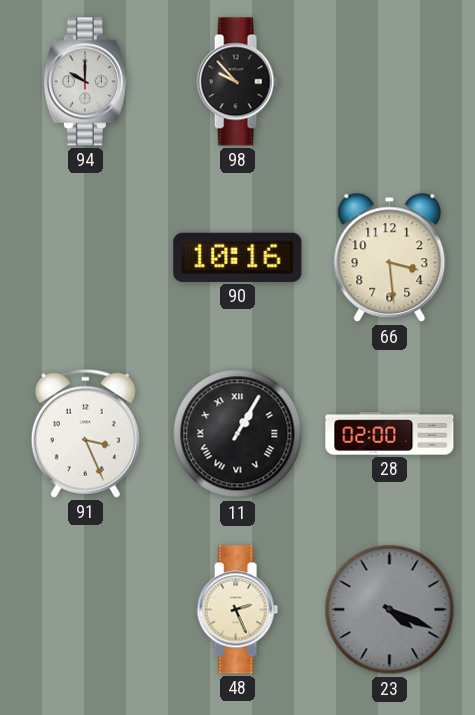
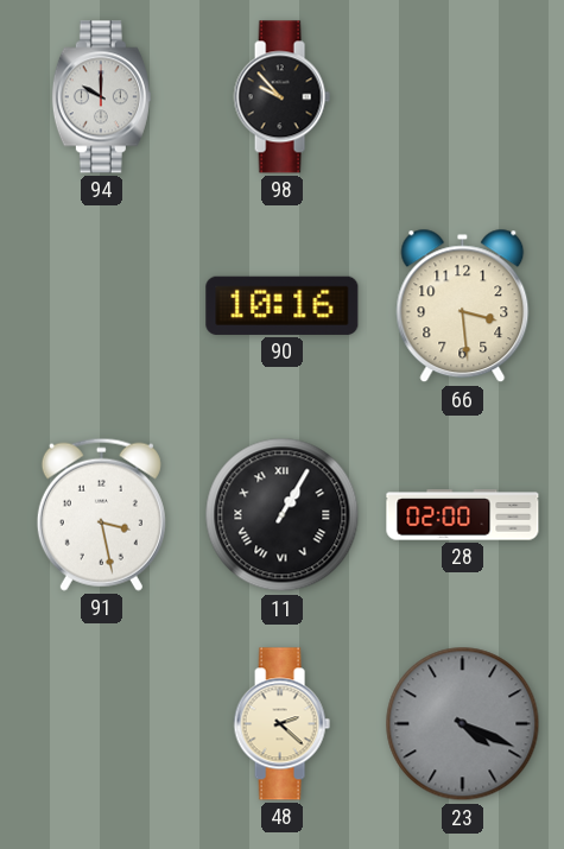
91: 3:26 -> 3:28
48: 2:26 -> 2:22
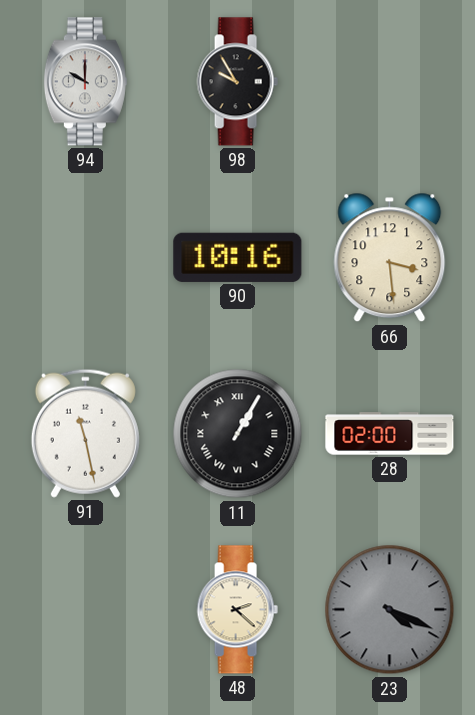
98: 9:53 -> 9:55
91: 3:28 -> 11:28
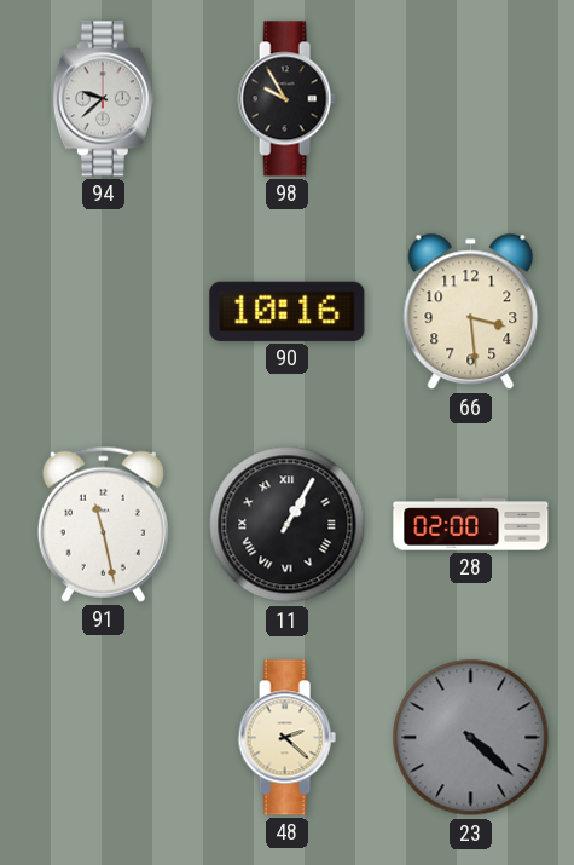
94: 10:00 -> 9:38
23: 4:19 -> 4:22
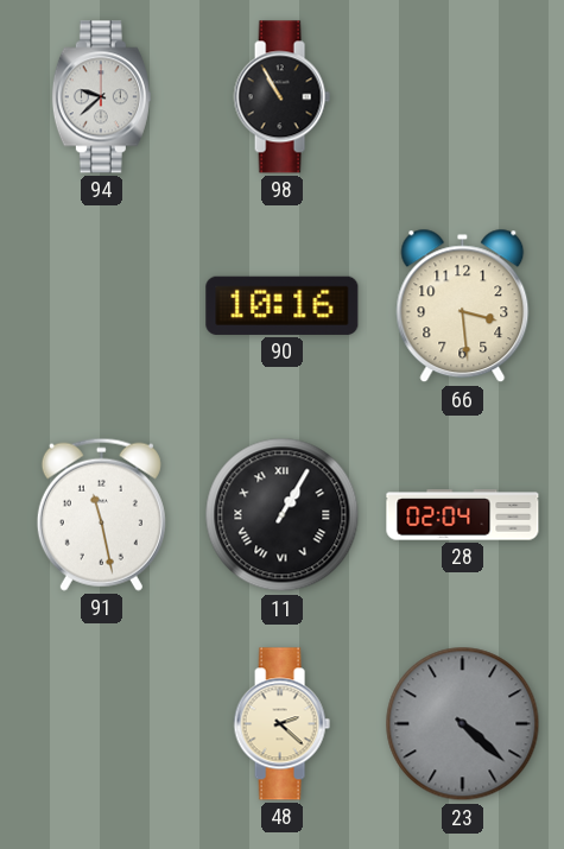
98: 9:55 -> 10:55
28: 02:00 -> 02:04
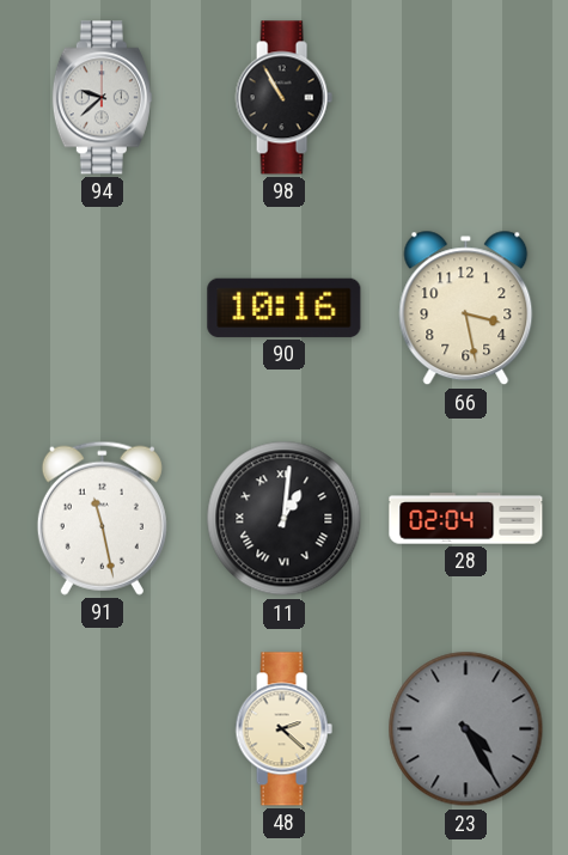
66: 3:29 -> 3:28
11: 1:05 -> 1:01
23: 4:22 -> 4:25
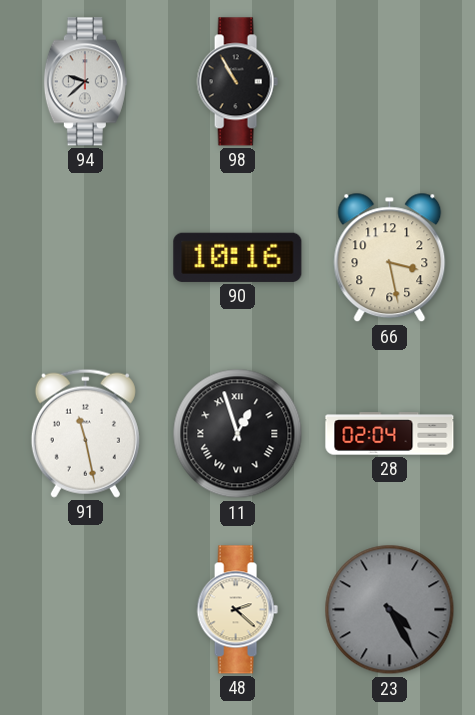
11: 1:01 -> 12:57
